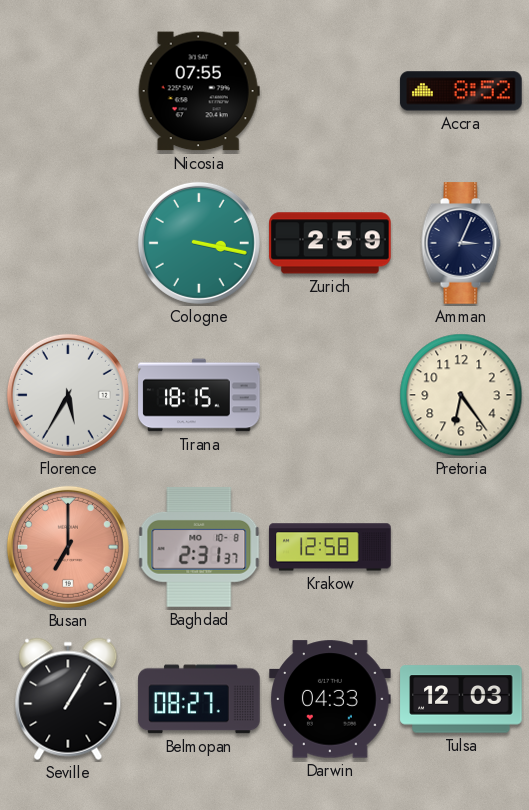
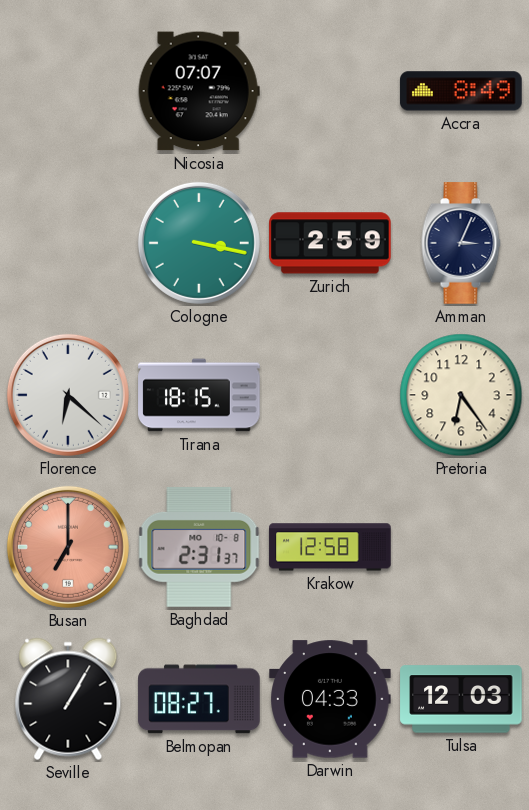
Nicosia: 07:55 -> 07:07
Accra: 8:52 -> 8:49
Florence: 5:35 -> 6:22
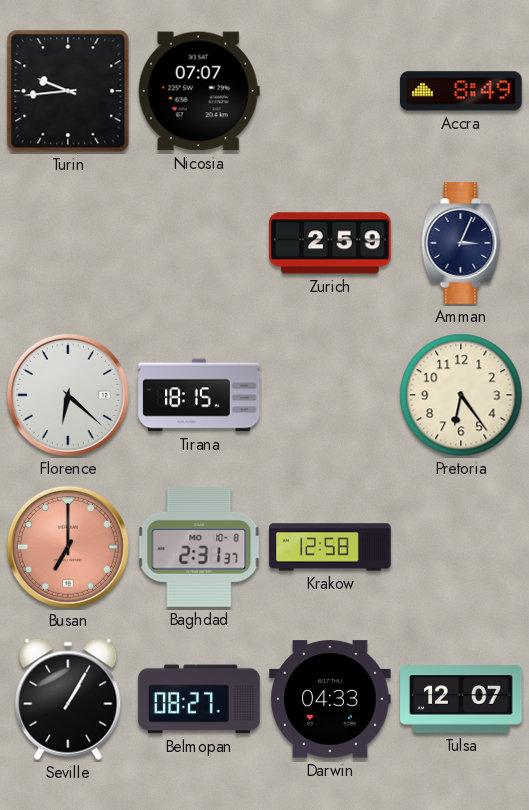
Turin: none -> 9:44
Cologne: 3:17 -> none
Tulsa: 12:03 -> 12:07
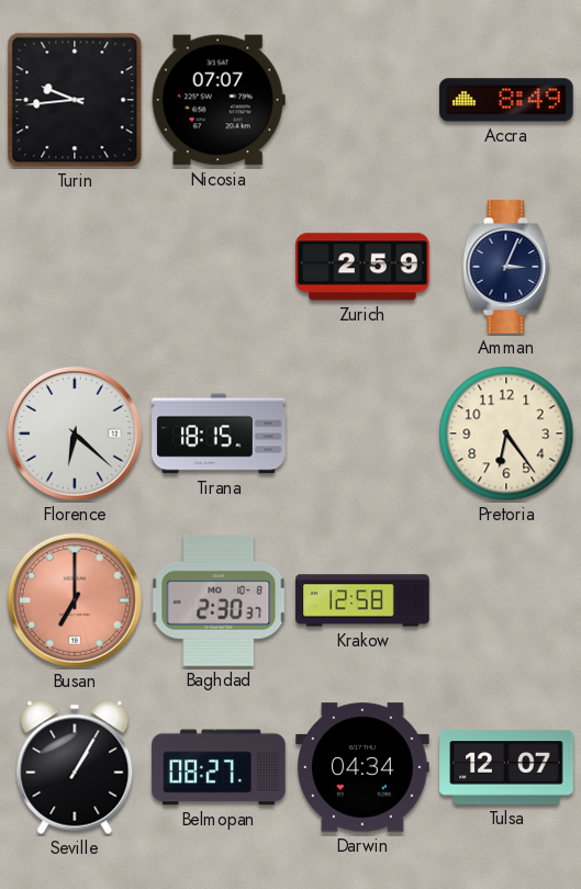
Baghdad: 2:31 -> 2:30
Darwin: 04:33 -> 04:34
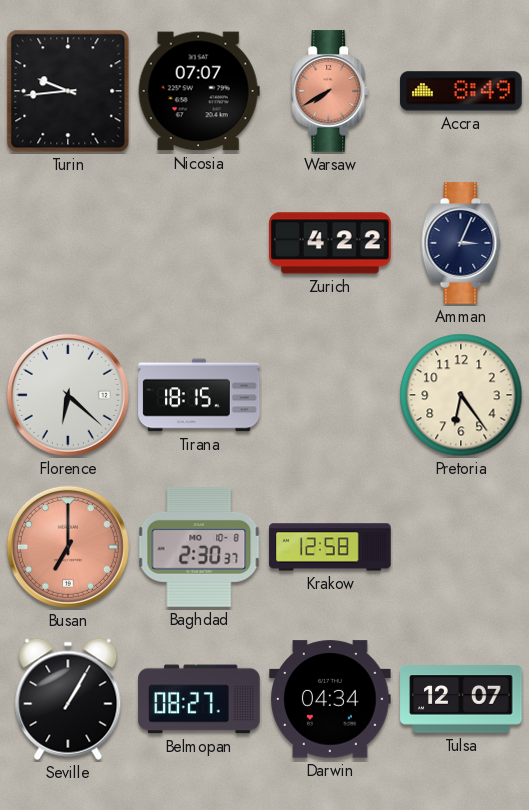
Warsaw: none -> 7:40
Zurich: 2:59 -> 4:22
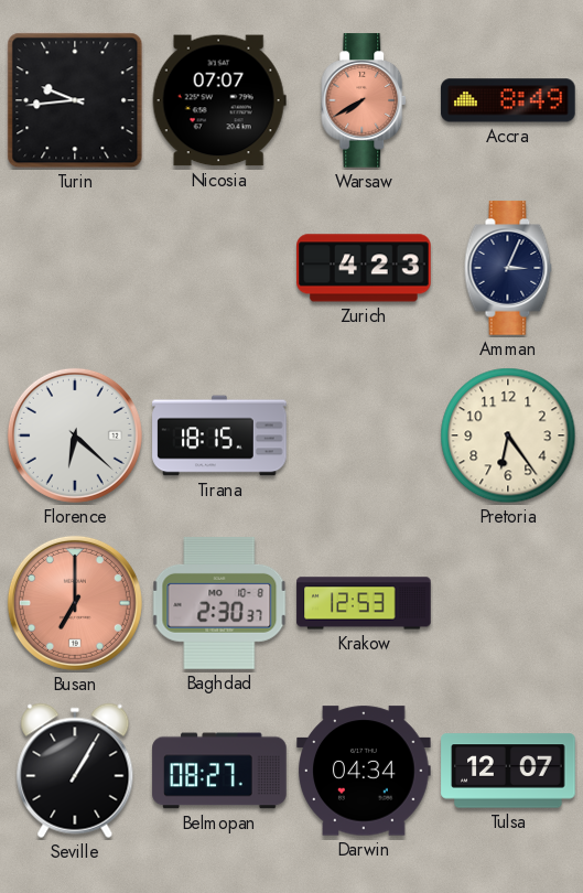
Zurich: 4:22 -> 4:23
Krakow: 12:58 -> 12:53
